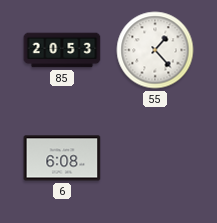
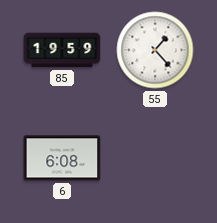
85: 20:53 -> 19:59
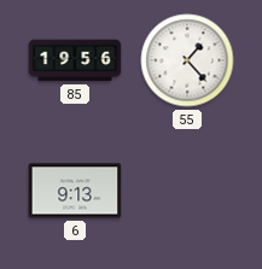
85: 19:59 -> 19:56
6: 6:08 -> 9:13
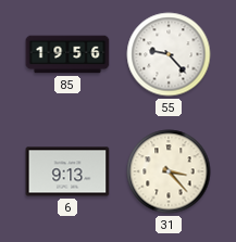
55: 1:23 -> 9:23
31: none -> 3:23
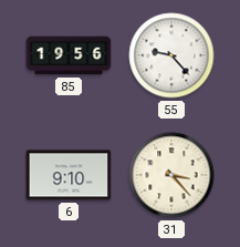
6: 9:13 -> 9:10
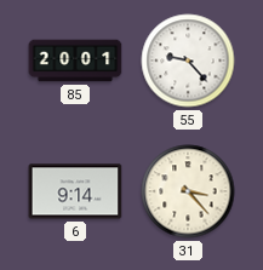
85: 19:56 -> 20:01
6: 9:10 -> 9:14
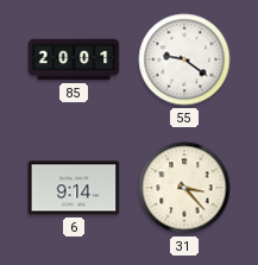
55: 9:23 -> 9:21
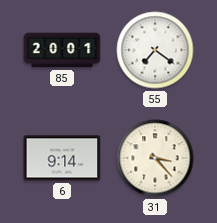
55: 9:21 -> 7:21
